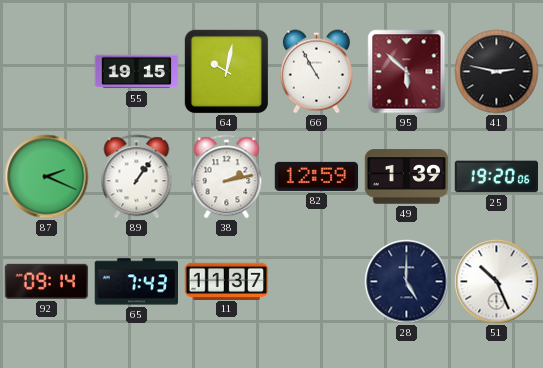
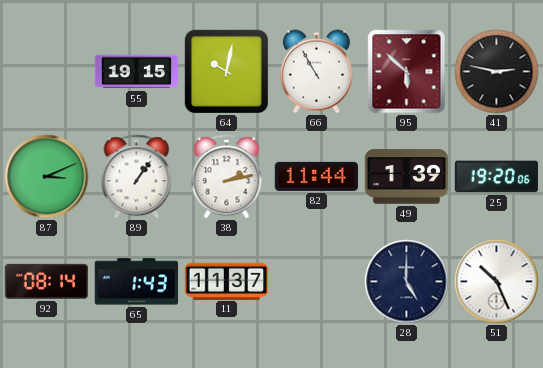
87: 2:19 -> 3:11
82: 12:59 -> 11:44
92: 09:14 -> 08:14
65: 7:43 -> 1:43
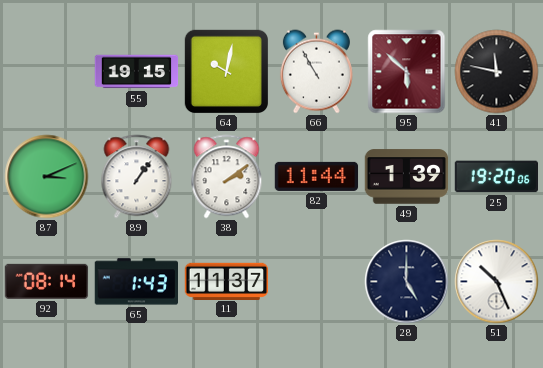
41: 2:47 -> 11:47
38: 2:13 -> 2:09
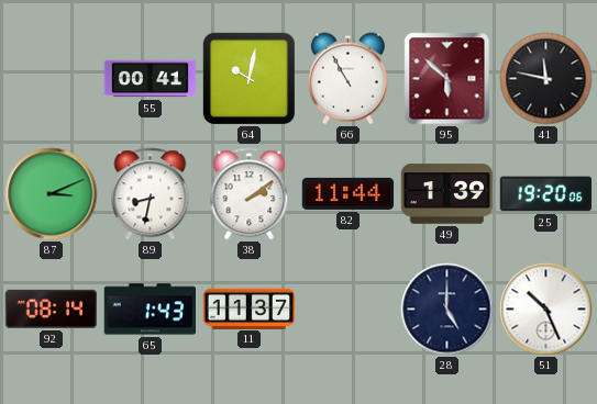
55: 19:15 -> 00:41
89: 1:06 -> 8:32
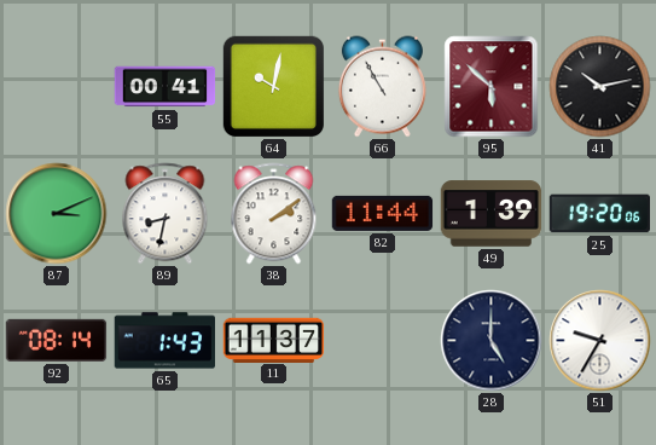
41: 11:47 -> 10:13
51: 10:26 -> 9:35
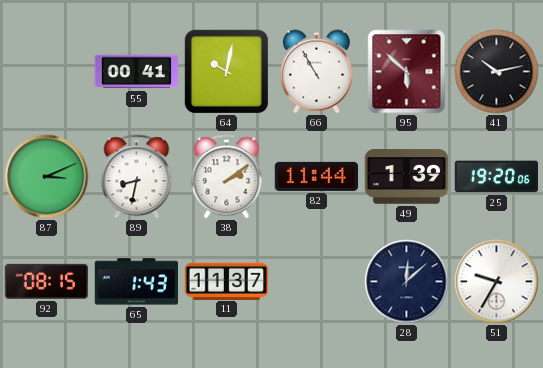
92: 08:14 -> 08:15
28: 5:00 -> 12:08
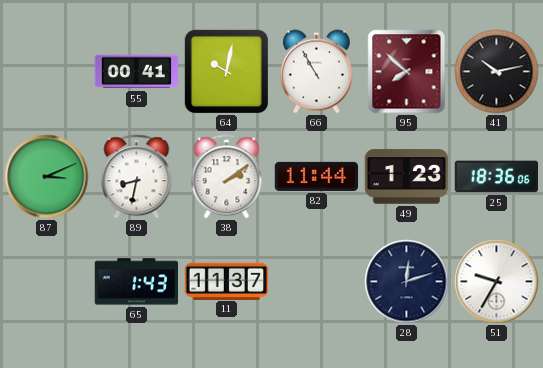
95: 5:52 -> 7:52
49: 1:39 -> 1:23
25: 19:20 -> 18:36
92: 08:15 -> none
28: 12:08 -> 12:12
